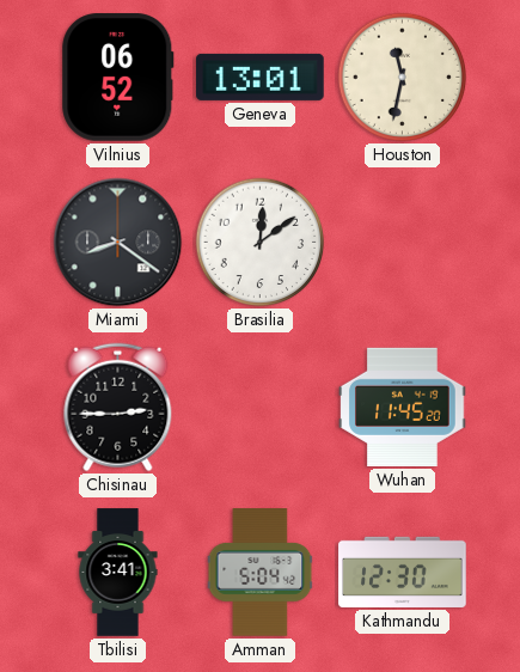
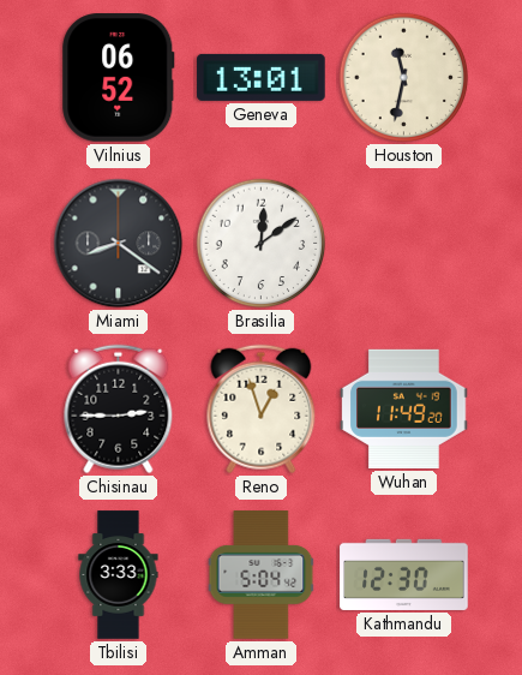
Reno: none -> 12:57
Wuhan: 11:45 -> 11:49
Tbilisi: 3:41 -> 3:33
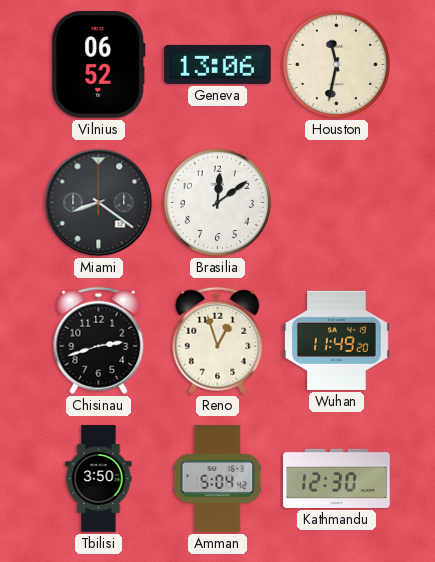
Geneva: 13:01 -> 13:06
Chisinau: 2:45 -> 2:42
Tbilisi: 3:33 -> 3:50
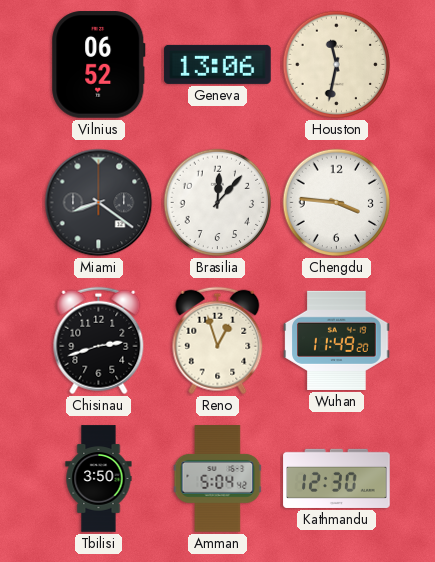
Brasilia: 12:09 -> 12:07
Chengdu: none -> 3:46
